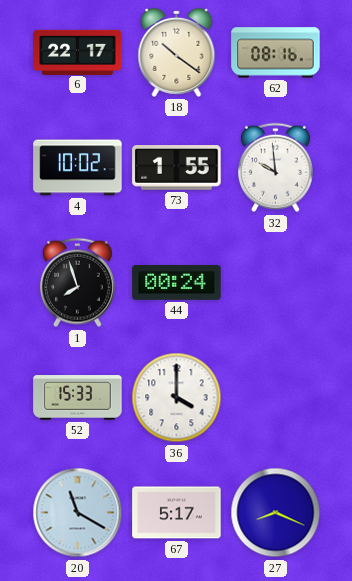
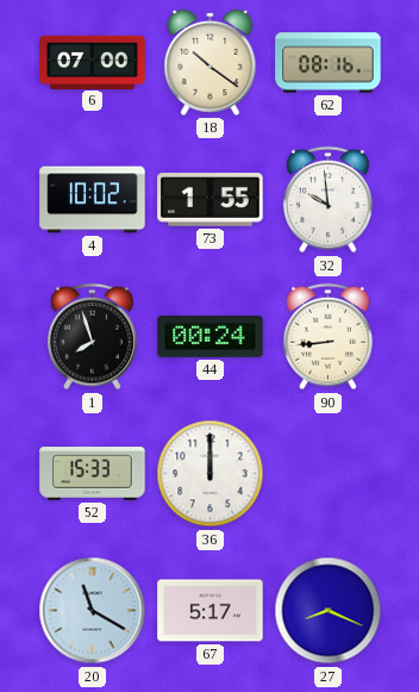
6: 22:17 -> 07:00
90: none -> 8:44
36: 4:00 -> 12:00
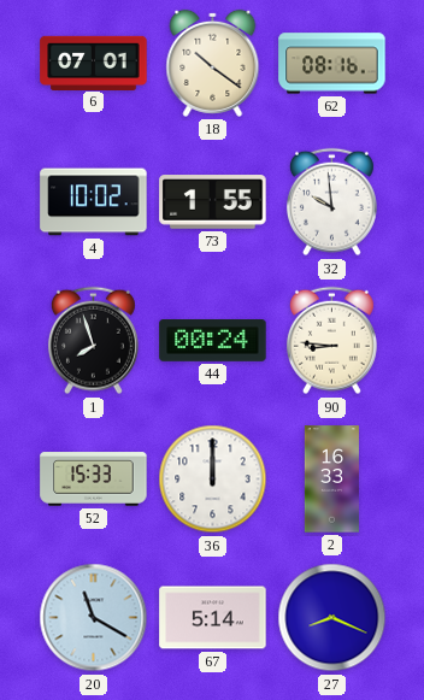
6: 07:00 -> 07:01
90: 8:44 -> 8:46
2: none -> 16:33
67: 5:17 -> 5:14
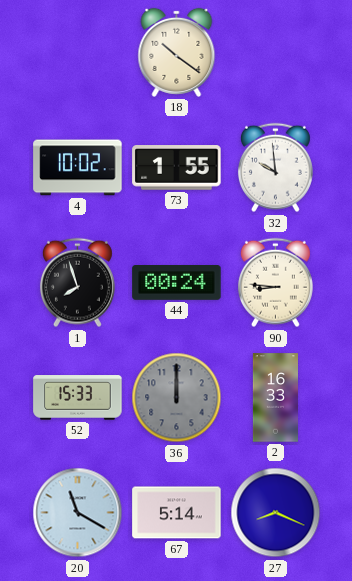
6: 07:01 -> none
62: 08:16 -> none
36 dial: white -> grey
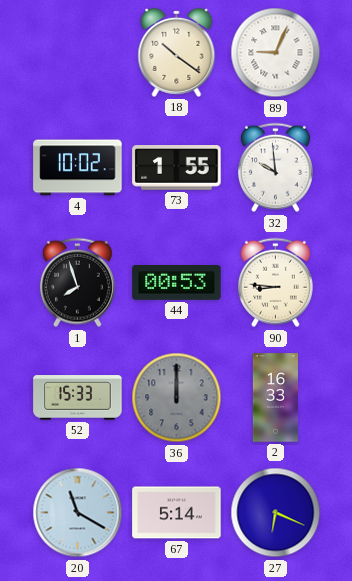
89: none -> 9:04
44: 00:24 -> 00:53
27: 8:19 -> 6:19
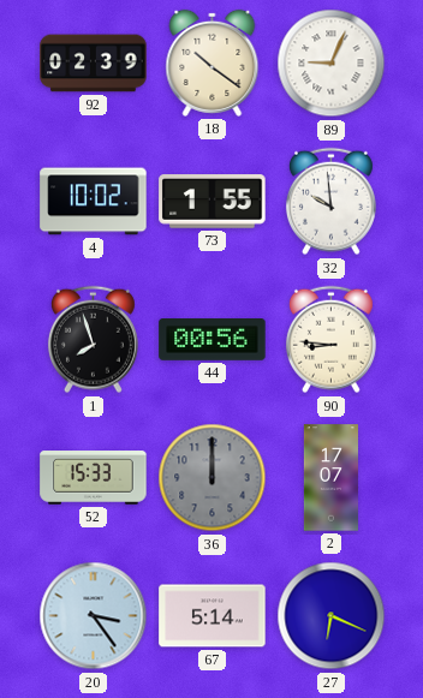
92: none -> 02:39
44: 00:53 -> 00:56
2: 16:33 -> 17:07
20: 11:20 -> 3:24
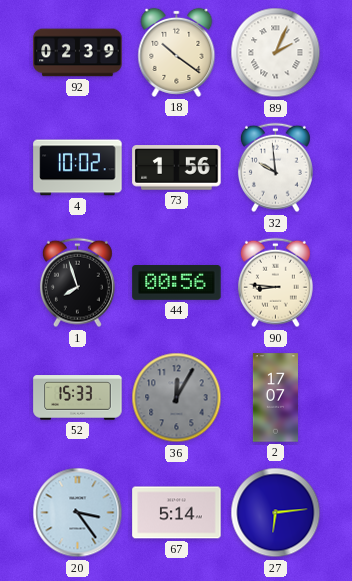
89: 9:04 -> 2:04
73: 1:55 -> 1:56
36: 12:00 -> 12:05
27: 6:19 -> 6:14
